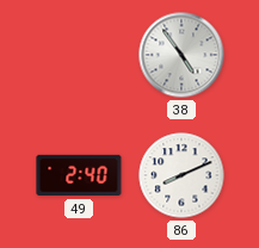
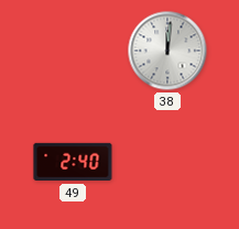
38: 4:54 -> 12:01
86: 8:11 -> none
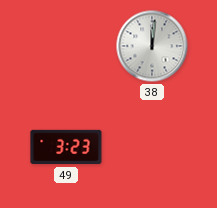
49: 2:40 -> 3:23
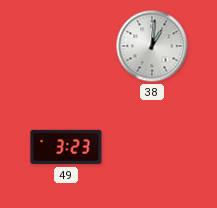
38: 12:01 -> 1:01
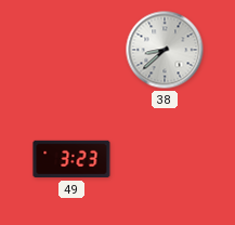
38: 1:01 -> 8:38
